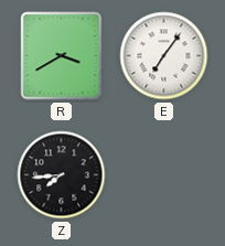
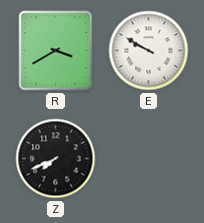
E: 7:06 -> 9:50
Z: 7:44 -> 7:41
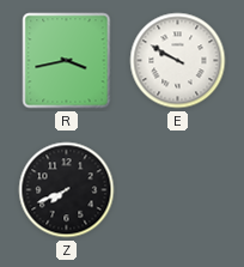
R: 3:40 -> 3:43
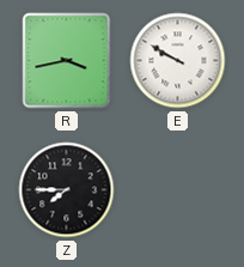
Z: 7:41 -> 7:45
